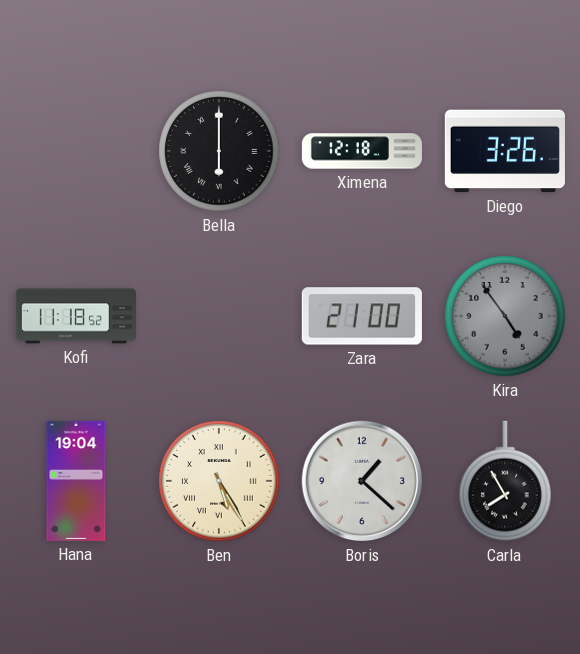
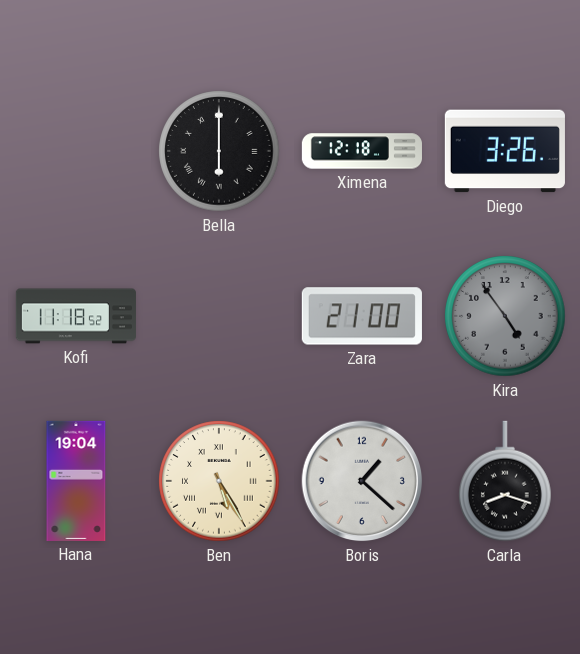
Carla: 7:55 -> 8:18
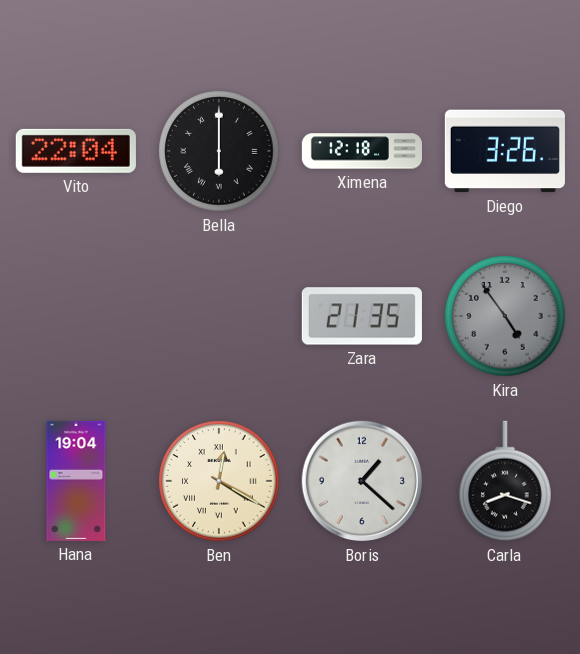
Vito: none -> 22:04
Kofi: 11:18 -> none
Zara: 21:00 -> 21:35
Ben: 5:25 -> 12:20
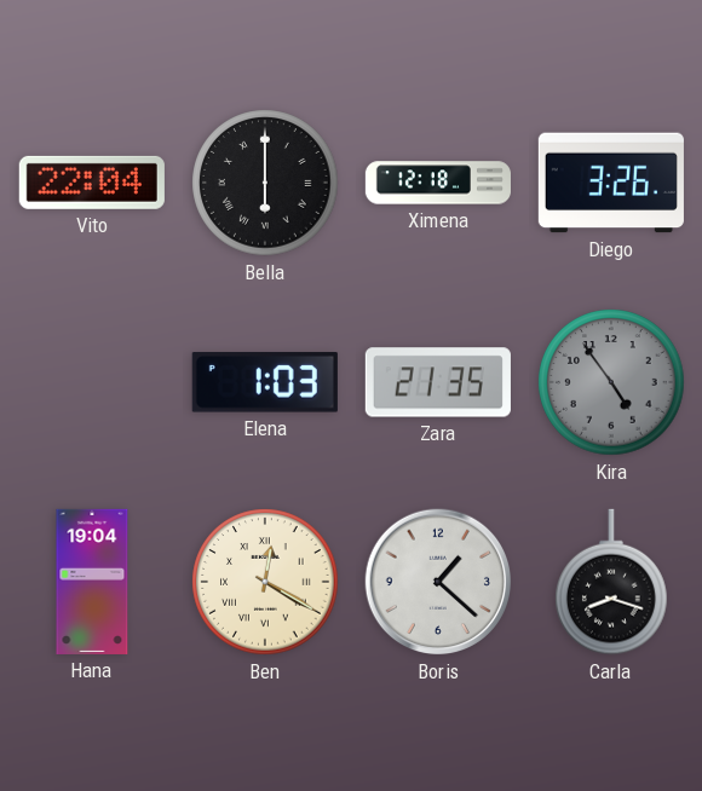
Elena: none -> 1:03
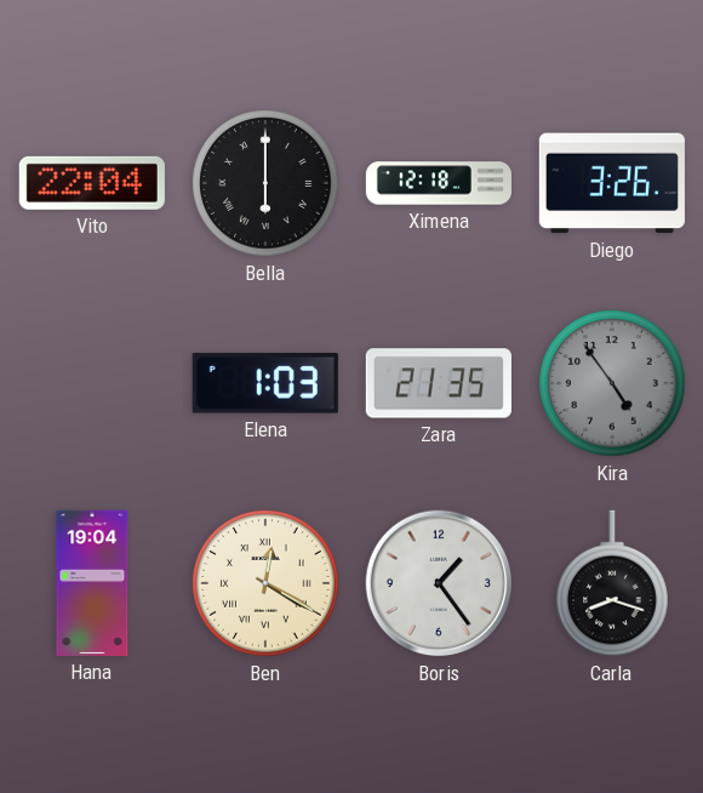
Boris: 1:22 -> 1:24
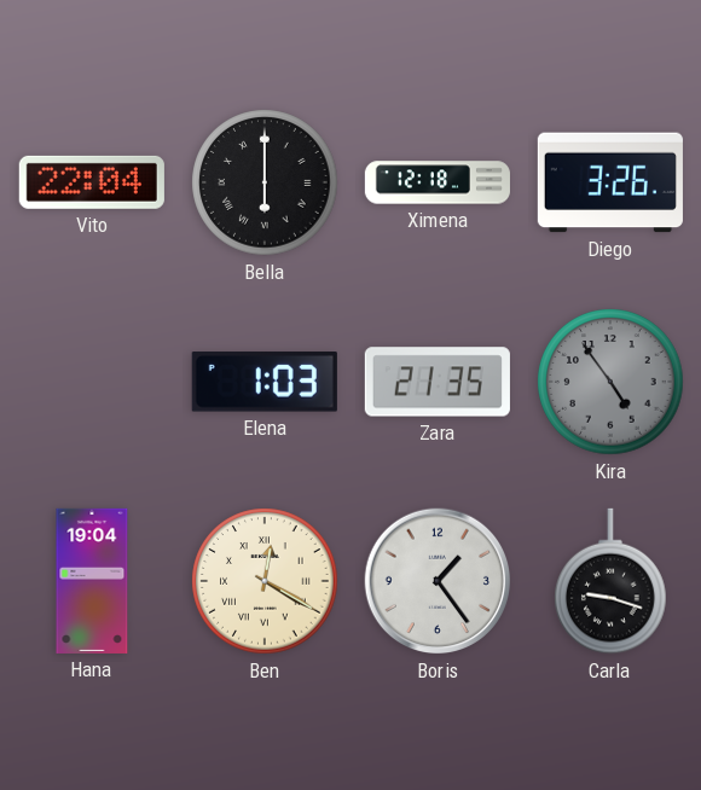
Carla: 8:18 -> 9:18
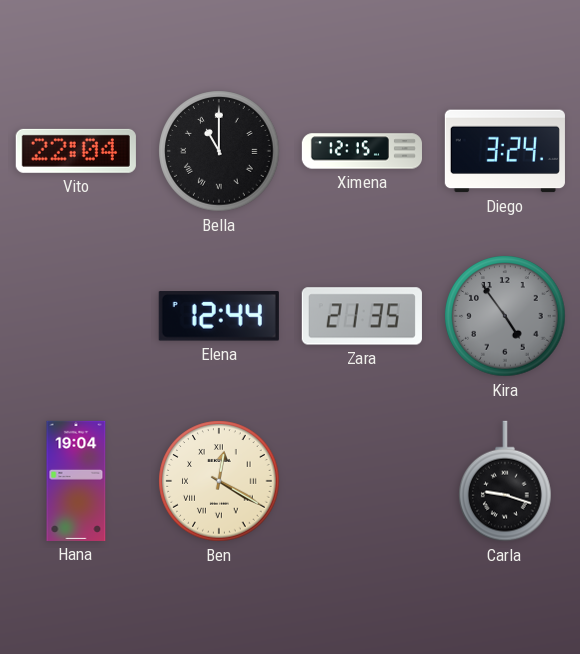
Bella: 6:00 -> 11:00
Ximena: 12:18 -> 12:15
Diego: 3:26 -> 3:24
Elena: 1:03 -> 12:44
Boris: 1:24 -> none
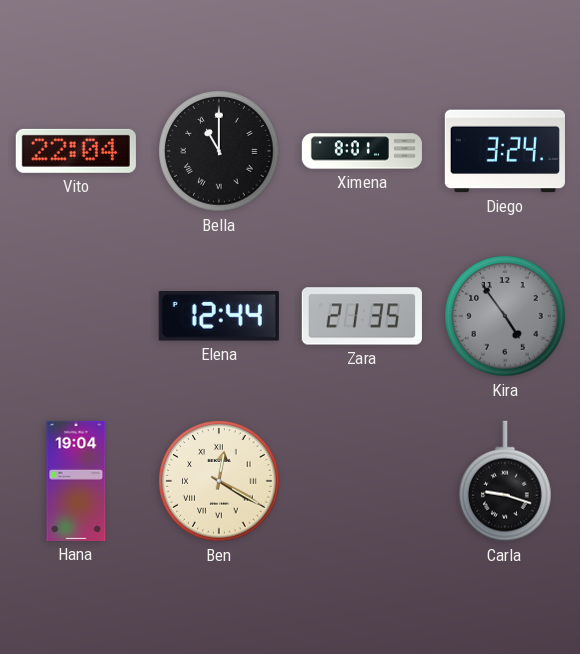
Ximena: 12:15 -> 8:01
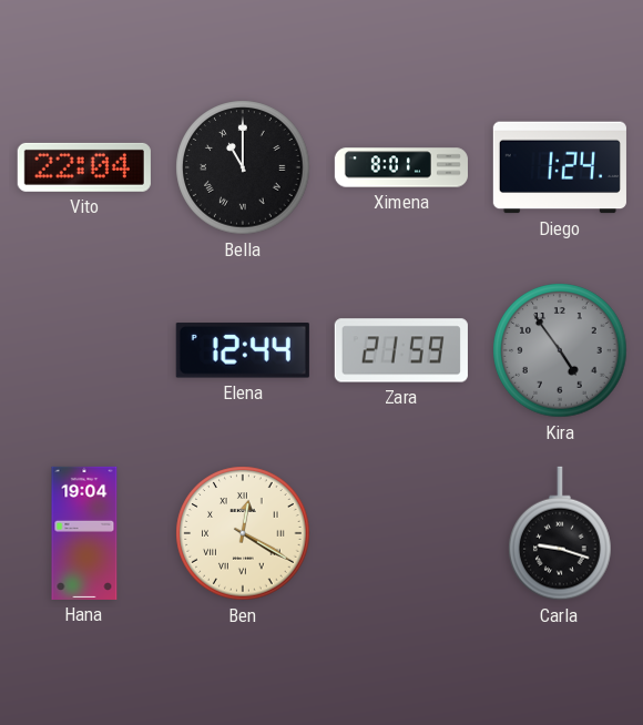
Diego: 3:24 -> 1:24
Zara: 21:35 -> 21:59
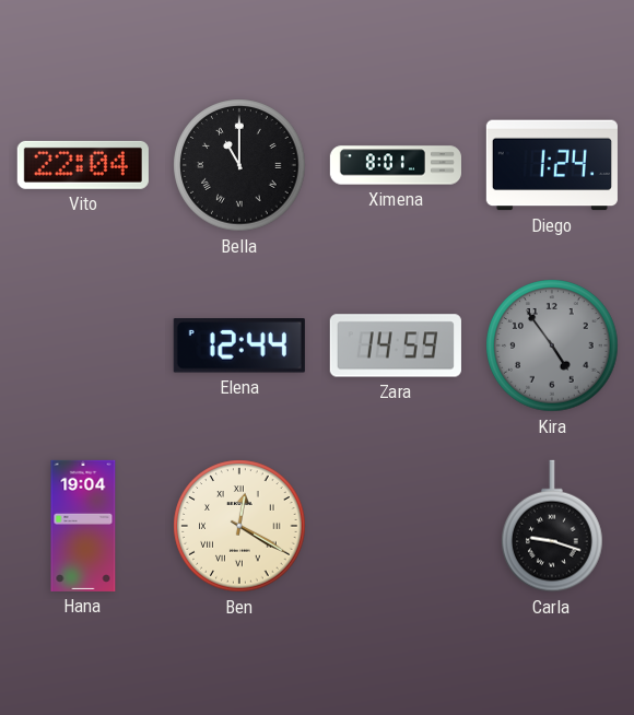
Zara: 21:59 -> 14:59
